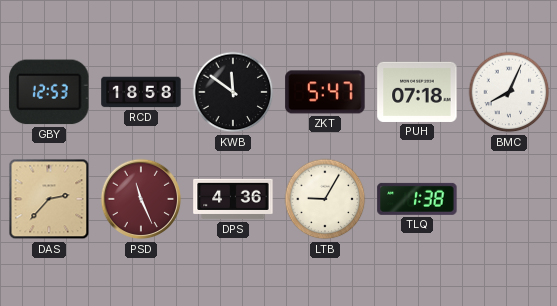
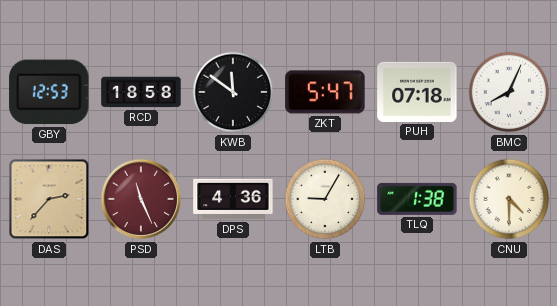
CNU: none -> 4:30
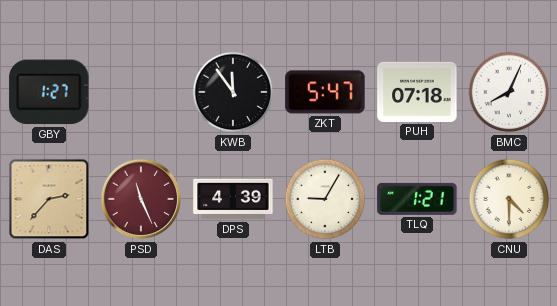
GBY: 12:53 -> 1:27
RCD: 18:58 -> none
KWB: 11:51 -> 11:54
DPS: 4:36 -> 4:39
TLQ: 1:38 -> 1:21
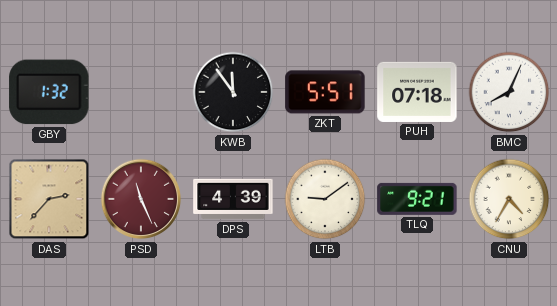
GBY: 1:27 -> 1:32
ZKT: 5:47 -> 5:51
LTB: 9:05 -> 9:09
TLQ: 1:21 -> 9:21
CNU: 4:30 -> 4:35
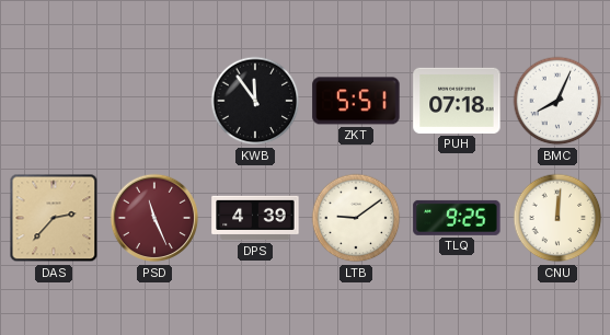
GBY: 1:32 -> none
TLQ: 9:21 -> 9:25
CNU: 4:35 -> 12:01
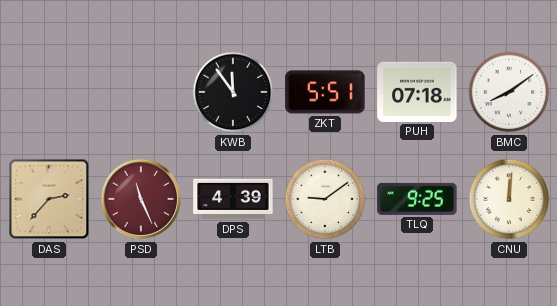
BMC: 8:04 -> 8:09
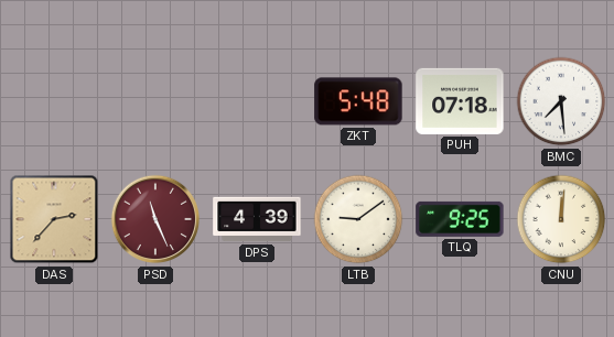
KWB: 11:54 -> none
ZKT: 5:51 -> 5:48
BMC: 8:09 -> 7:29
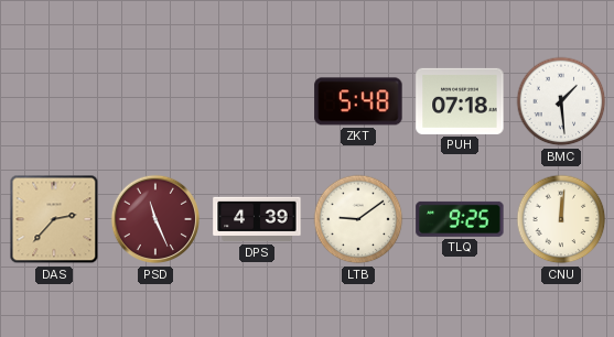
BMC: 7:29 -> 1:29
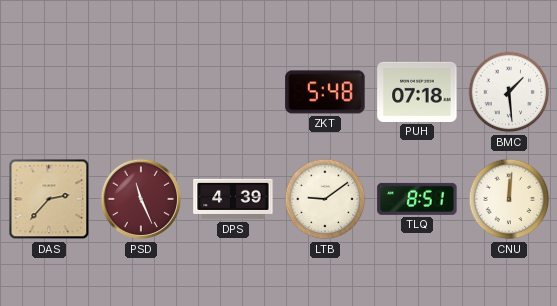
TLQ: 9:25 -> 8:51
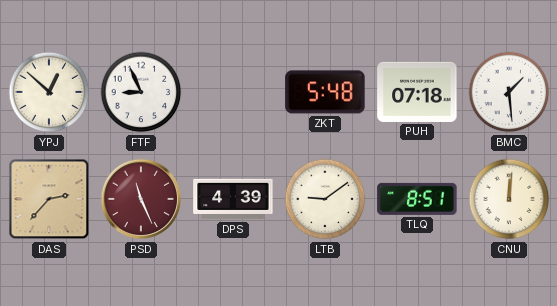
YPJ: none -> 12:52
FTF: none -> 8:56
